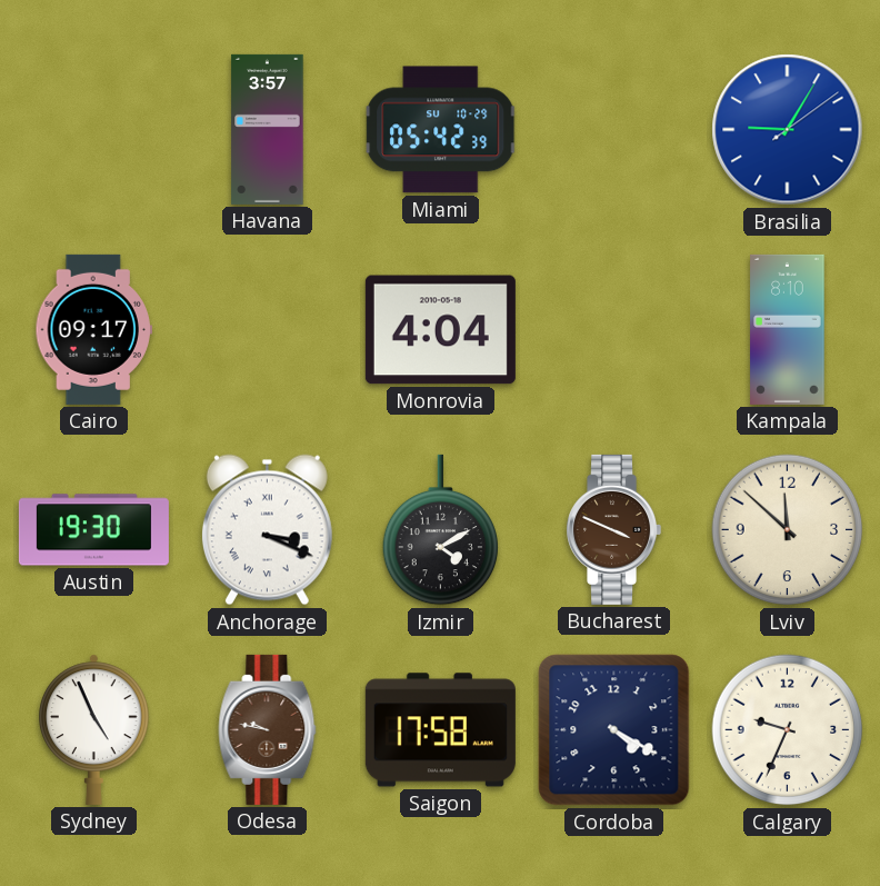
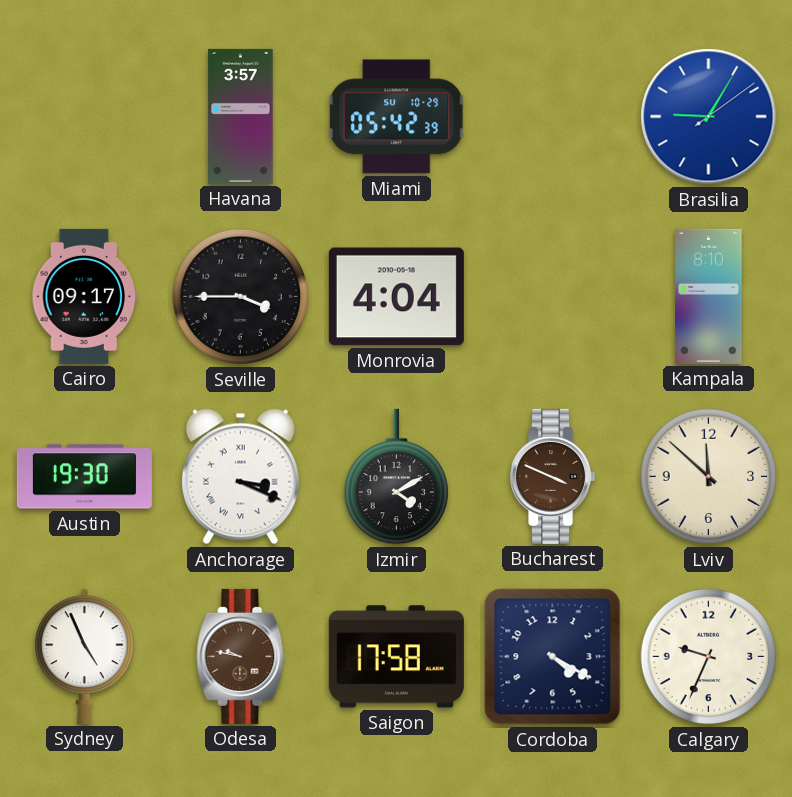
Seville: none -> 3:45
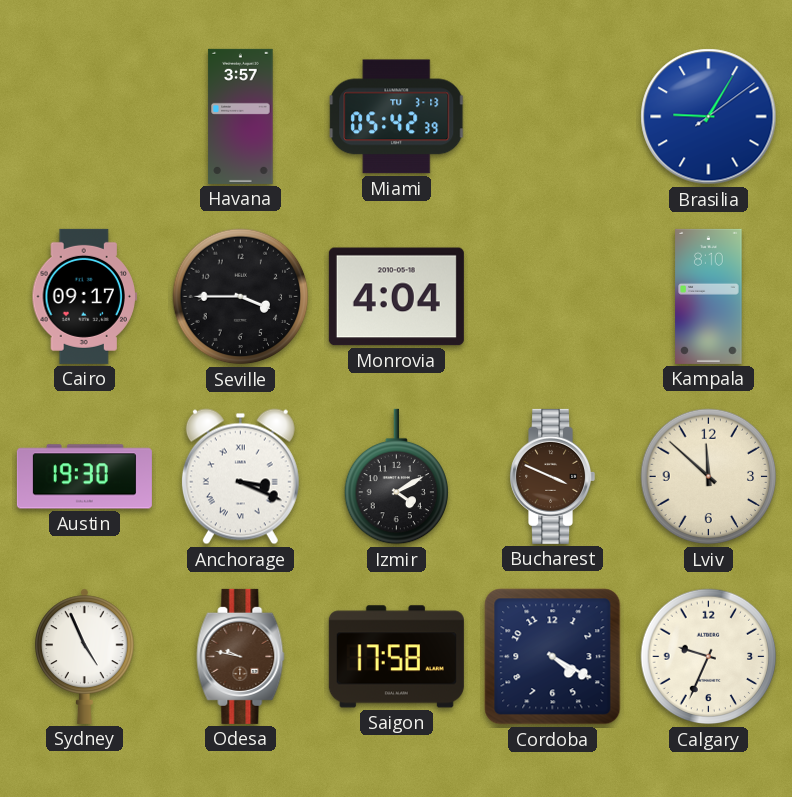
Miami date: SU 10-29 -> TU 3-13
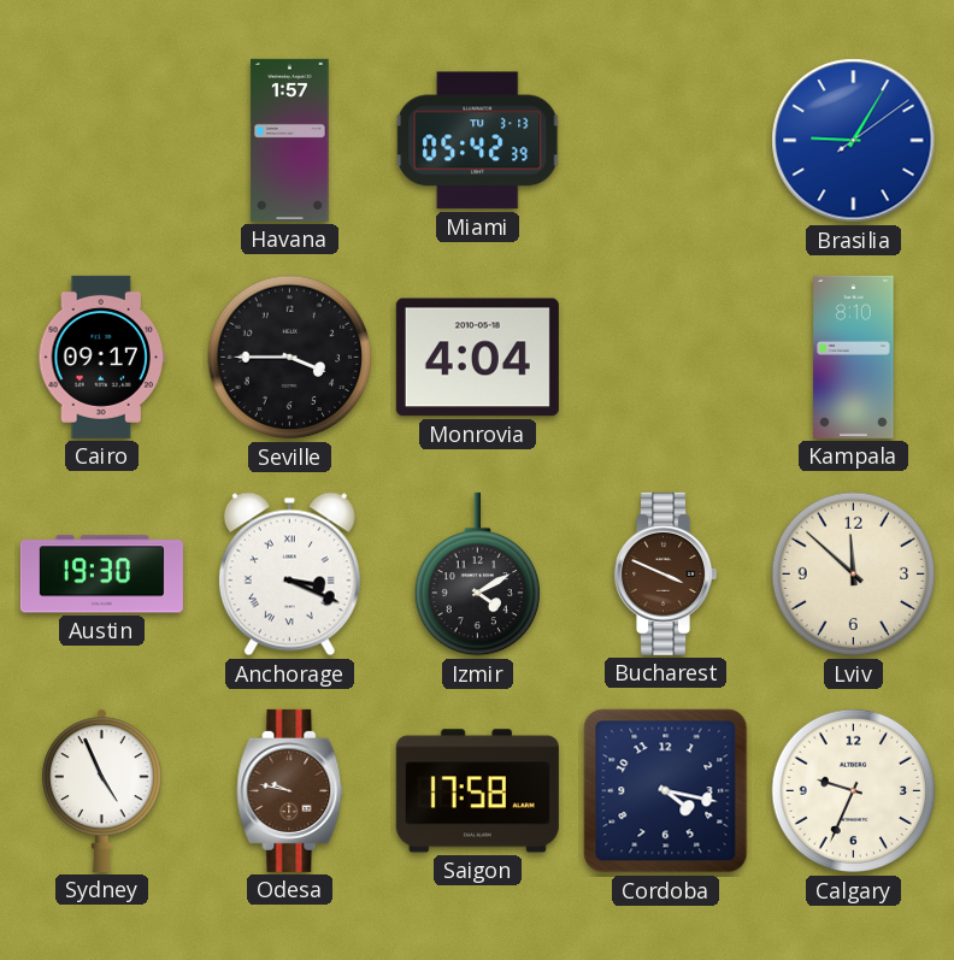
Havana: 3:57 -> 1:57
Cordoba: 4:20 -> 4:17
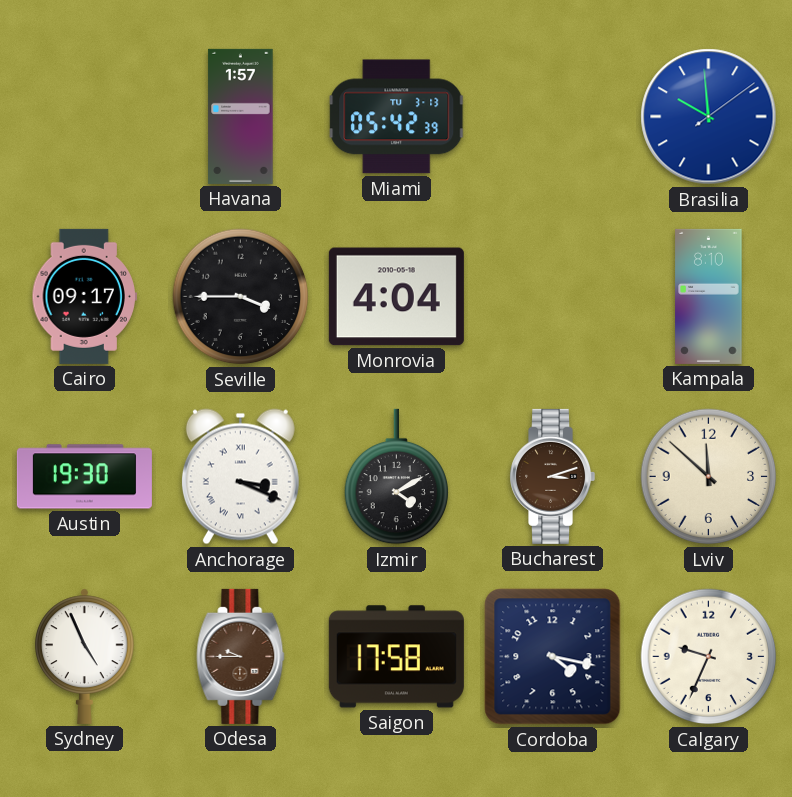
Brasilia: 9:05 -> 9:59
Bucharest: 3:49 -> 3:12
Odesa: 9:47 -> 9:45
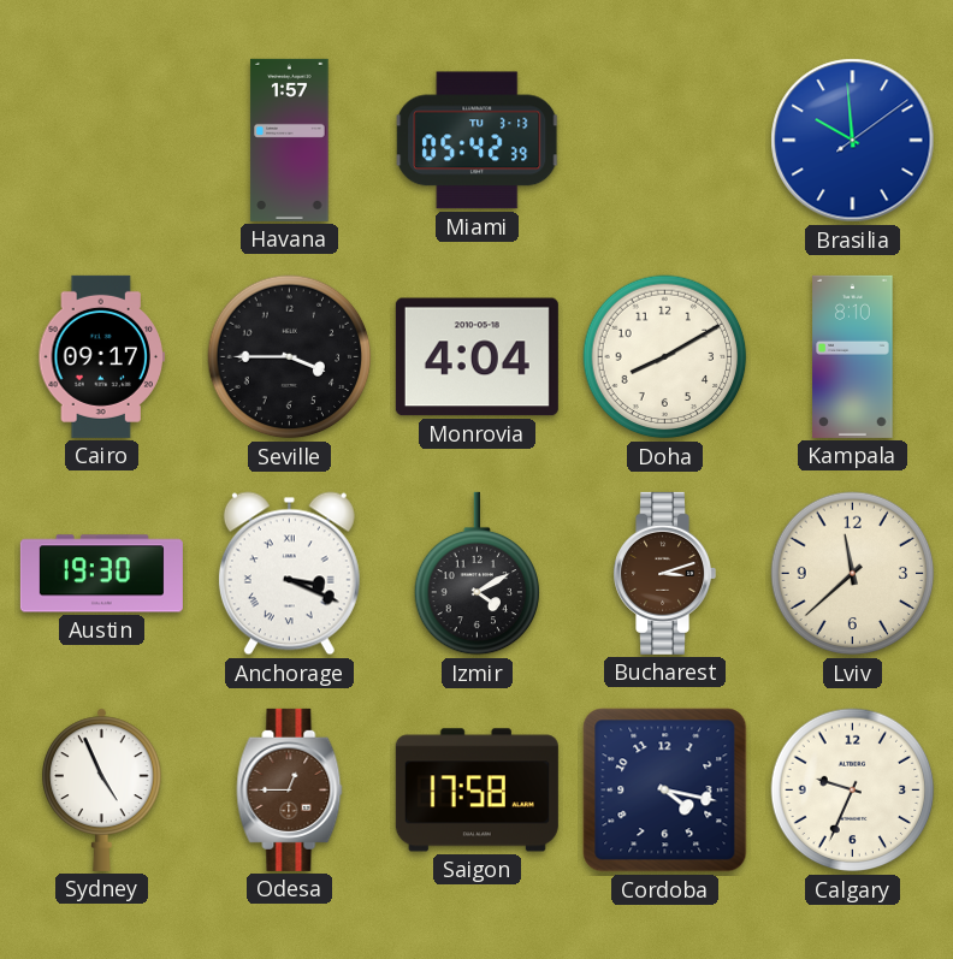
Doha: none -> 8:10
Lviv: 11:52 -> 11:38
Odesa: 9:45 -> 12:45
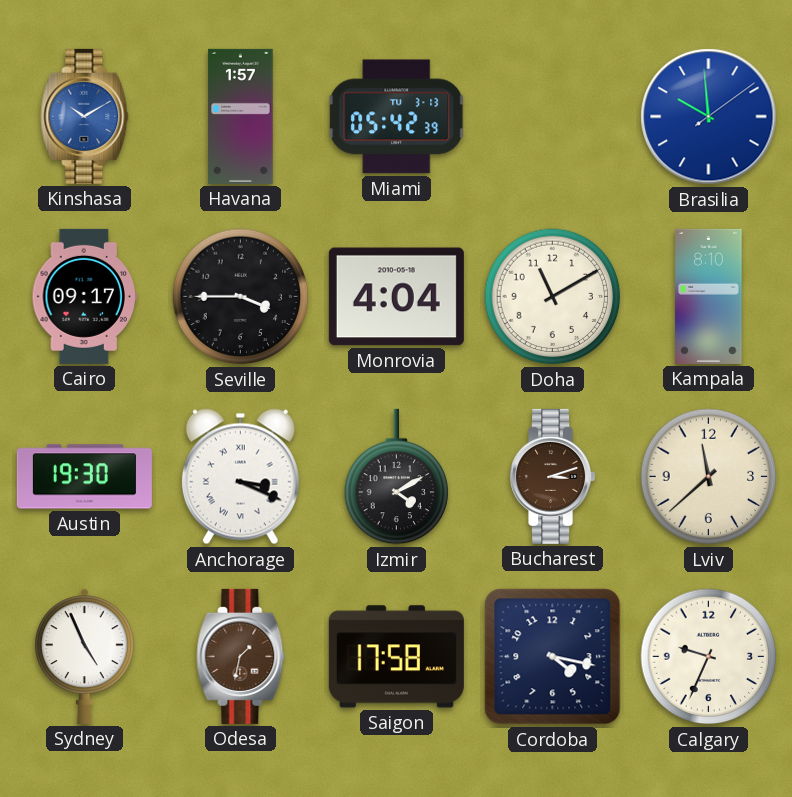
Kinshasa: none -> 10:10
Doha: 8:10 -> 11:10
Odesa: 12:45 -> 1:32
